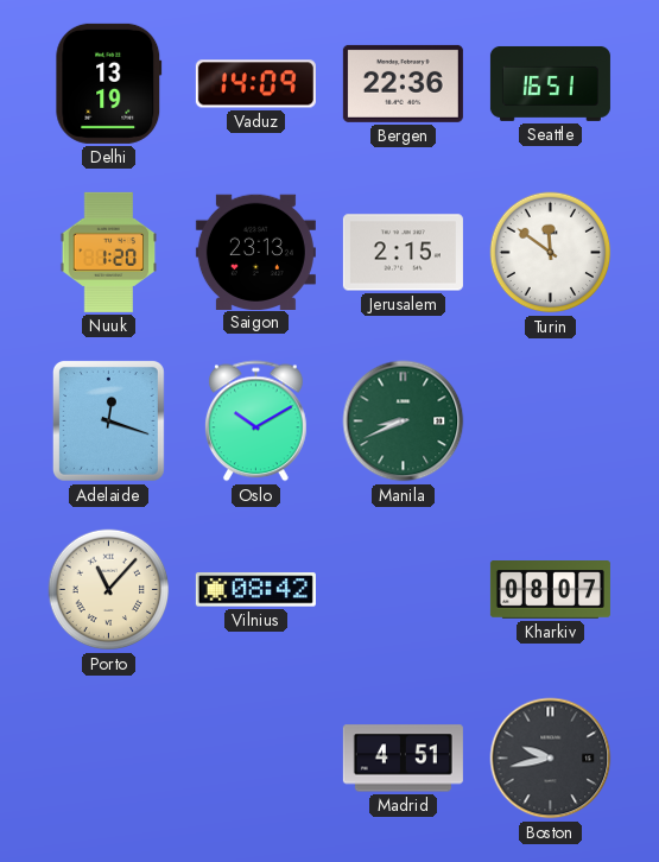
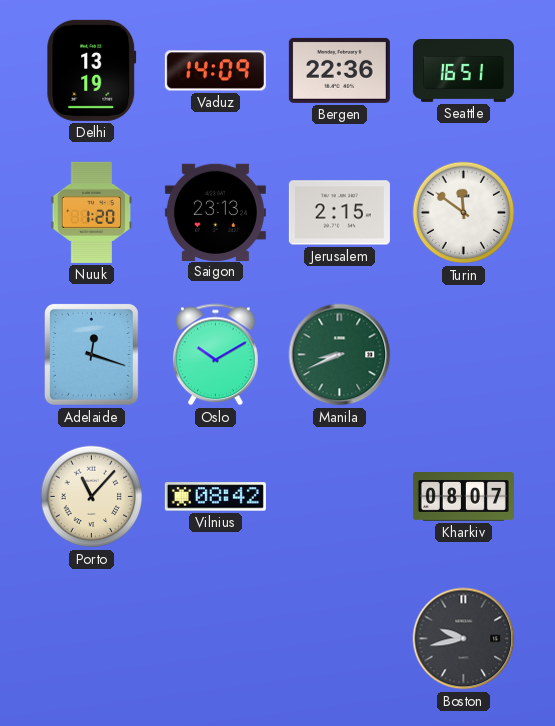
Madrid: 4:51 -> none
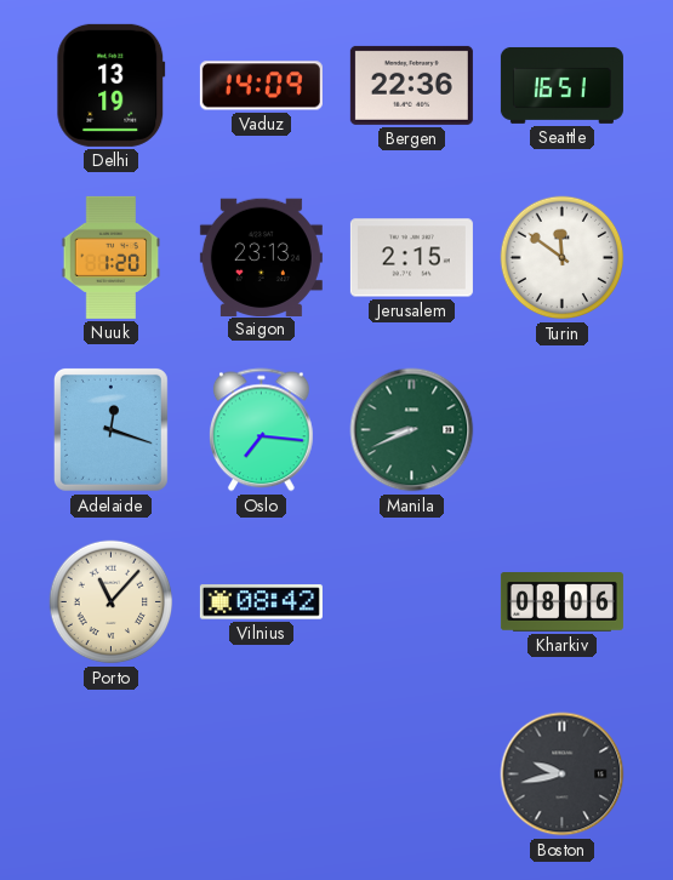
Oslo: 10:10 -> 7:16
Kharkiv: 08:07 -> 08:06
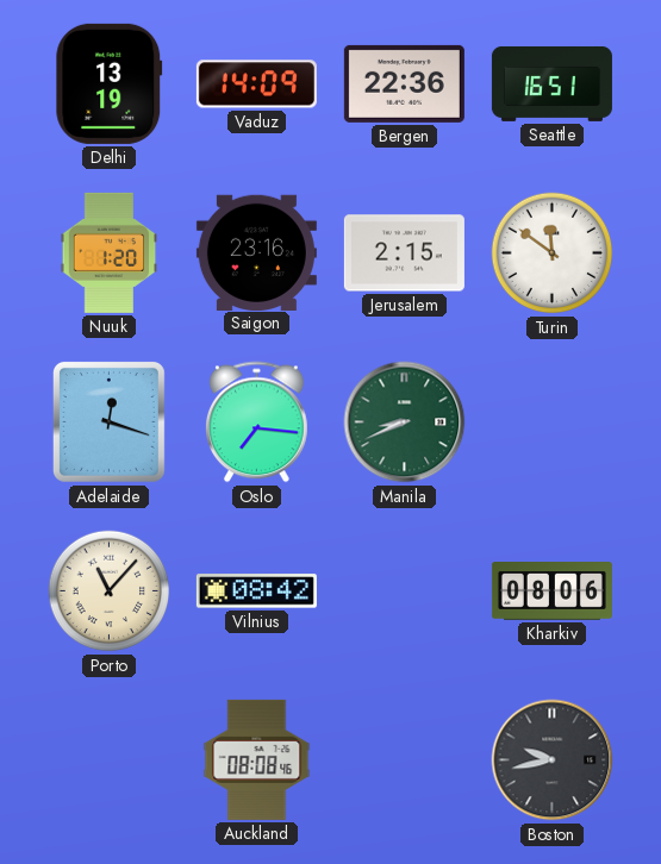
Saigon: 23:13 -> 23:16
Auckland: none -> 08:08
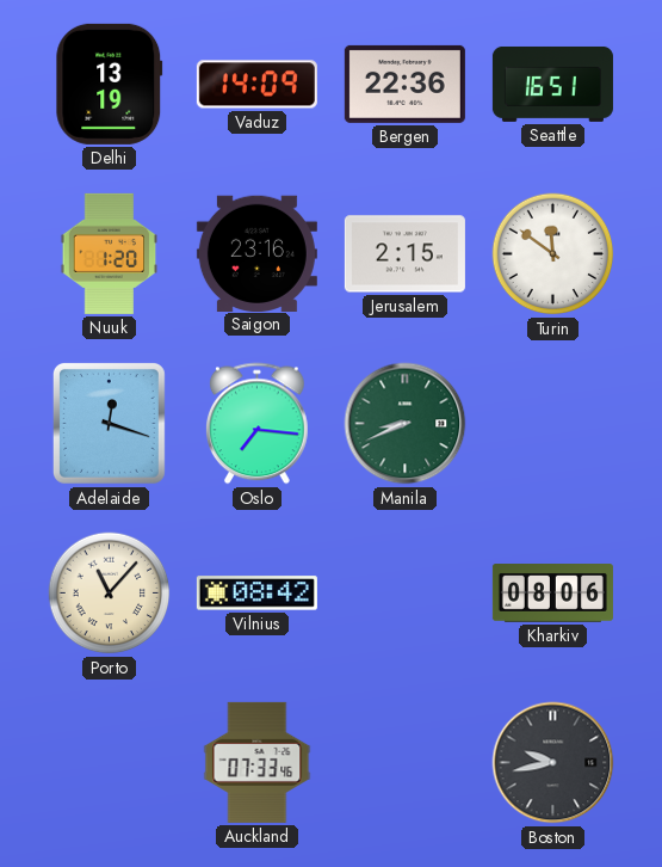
Auckland: 08:08 -> 07:33
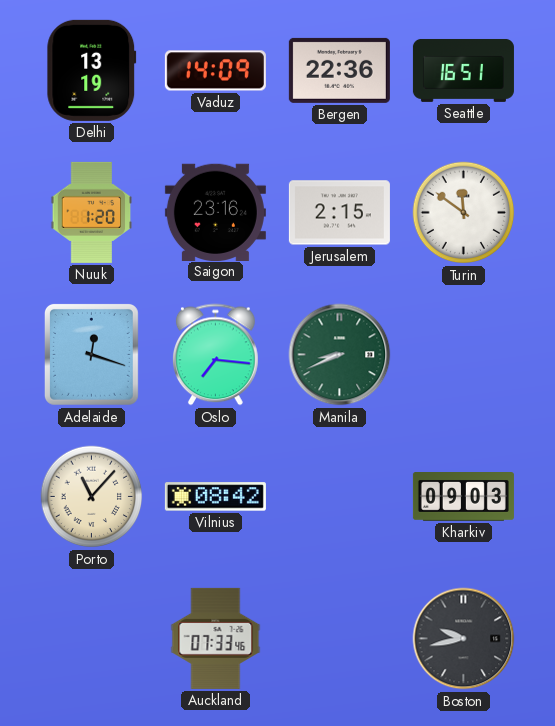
Kharkiv: 08:06 -> 09:03
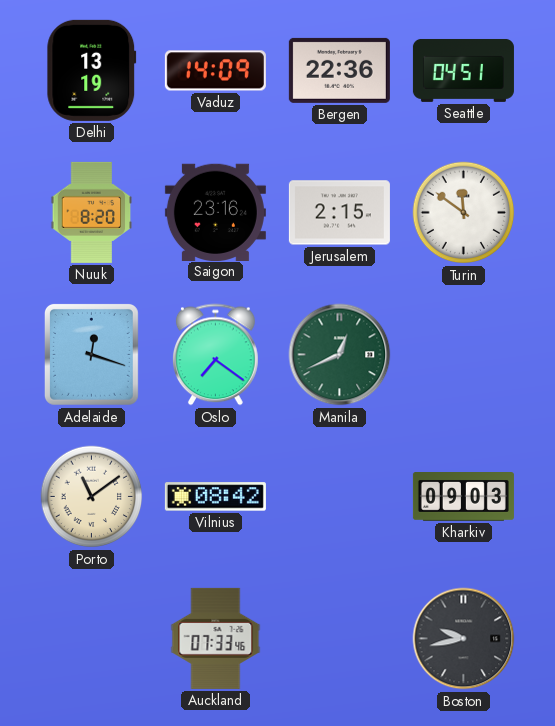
Seattle: 16:51 -> 04:51
Nuuk: 1:20 -> 8:20
Oslo: 7:16 -> 7:21
Manila: 8:41 -> 12:41
Porto: 11:07 -> 11:09
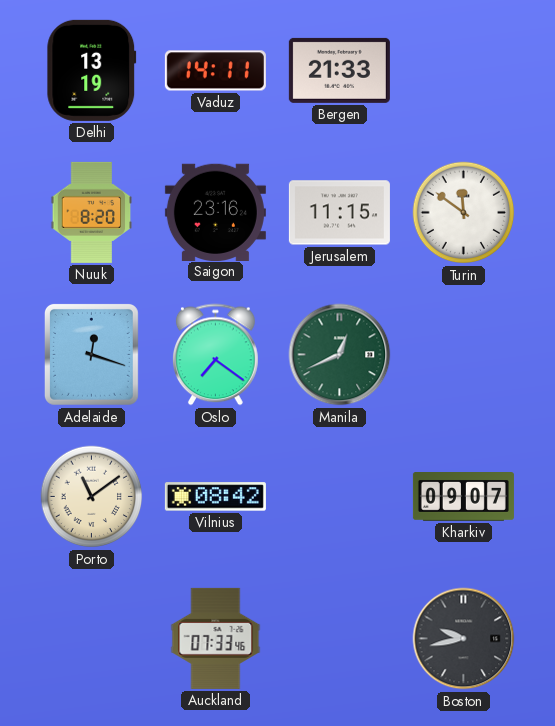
Vaduz: 14:09 -> 14:11
Bergen: 22:36 -> 21:33
Seattle: 04:51 -> none
Jerusalem: 2:15 -> 11:15
Kharkiv: 09:03 -> 09:07
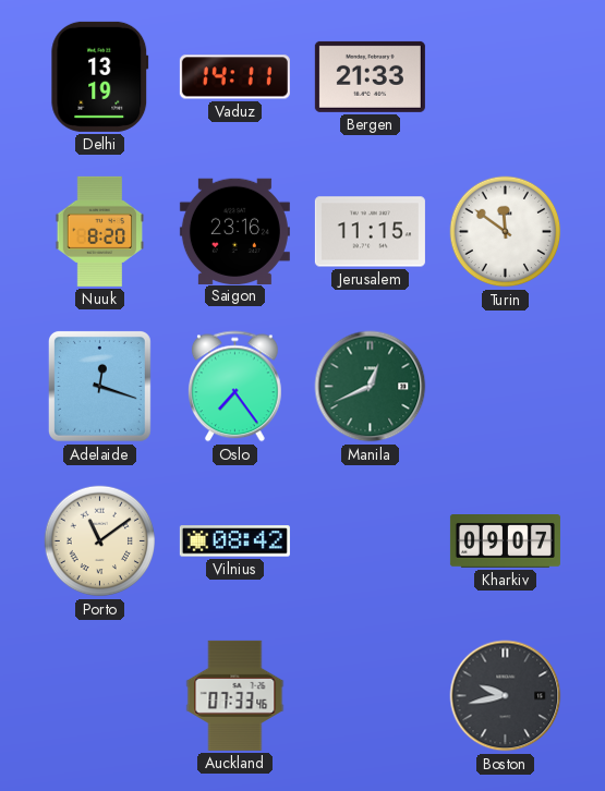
Oslo: 7:21 -> 7:24
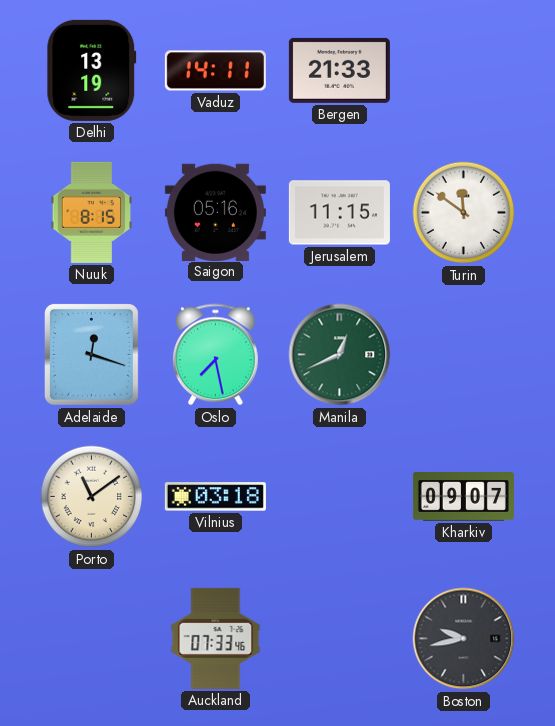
Nuuk: 8:20 -> 8:15
Saigon: 23:16 -> 05:16
Oslo: 7:24 -> 7:28
Vilnius: 08:42 -> 03:18
